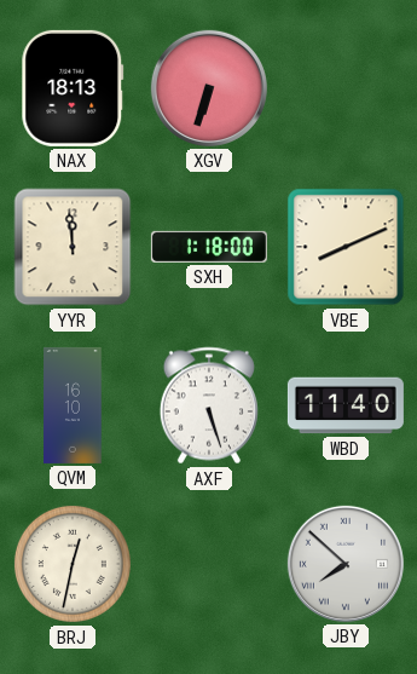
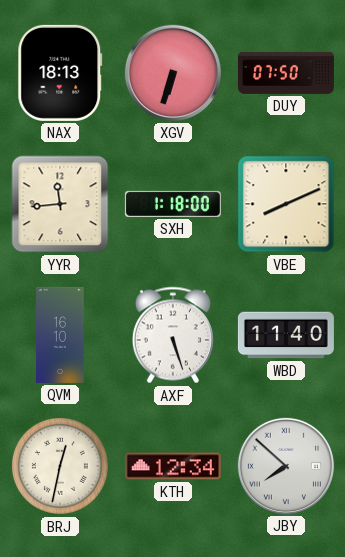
DUY: none -> 07:50
YYR: 11:59 -> 11:44
KTH: none -> 12:34
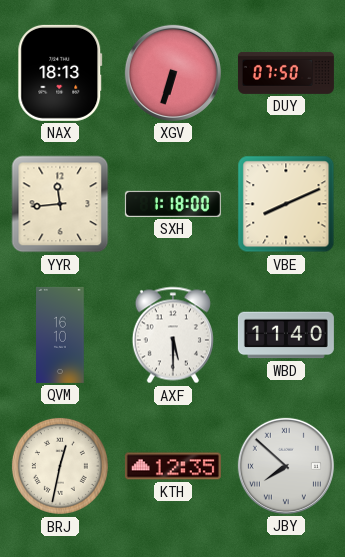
AXF: 5:27 -> 5:30
KTH: 12:34 -> 12:35
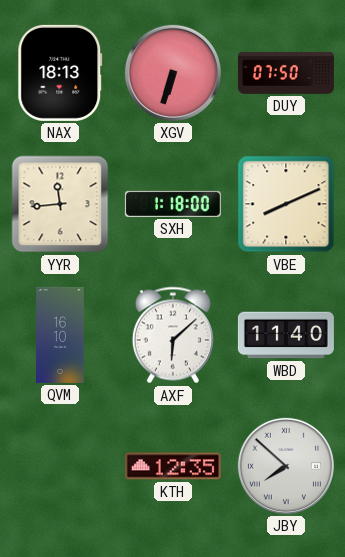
AXF: 5:30 -> 6:08
BRJ: 12:32 -> none
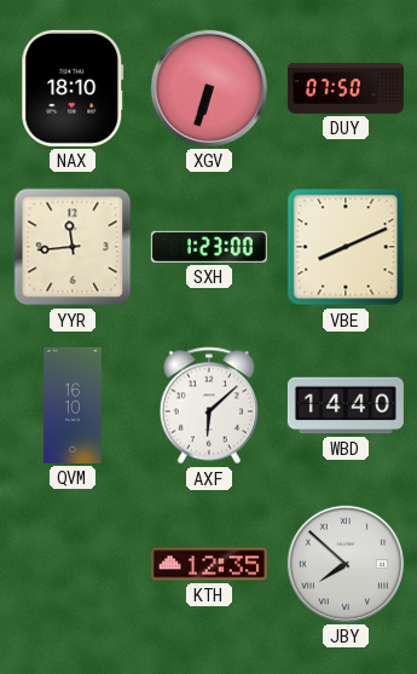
NAX: 18:13 -> 18:10
SXH: 1:18 -> 1:23
WBD: 11:40 -> 14:40
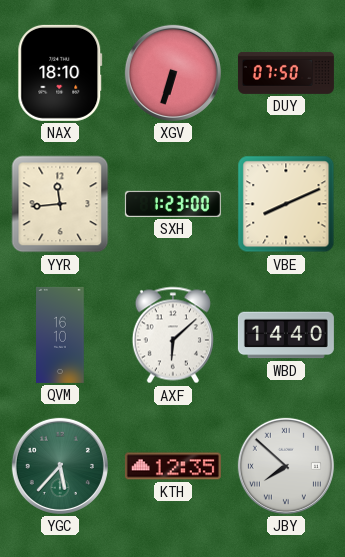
YGC: none -> 5:37
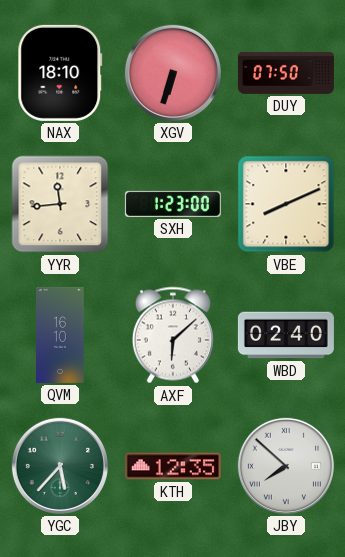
WBD: 14:40 -> 02:40
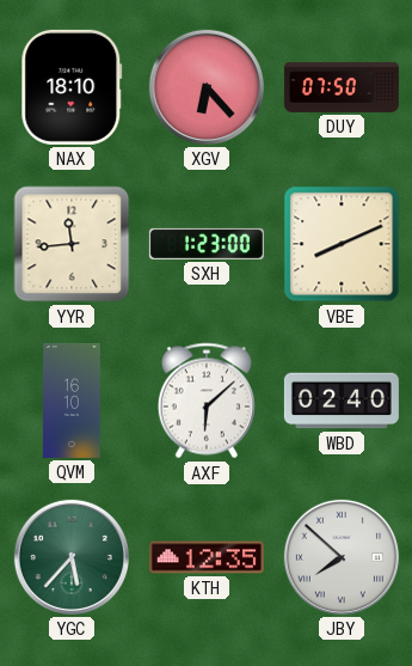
XGV: 6:33 -> 6:23
